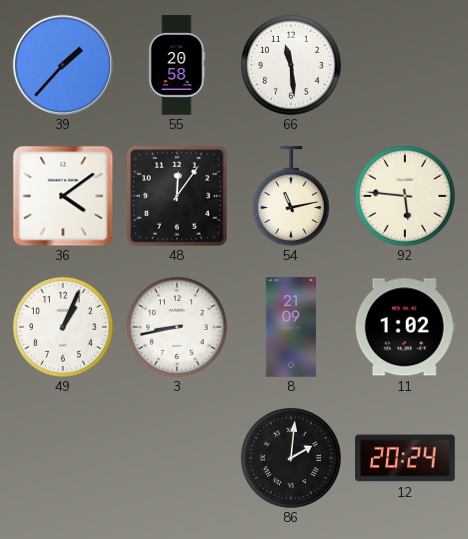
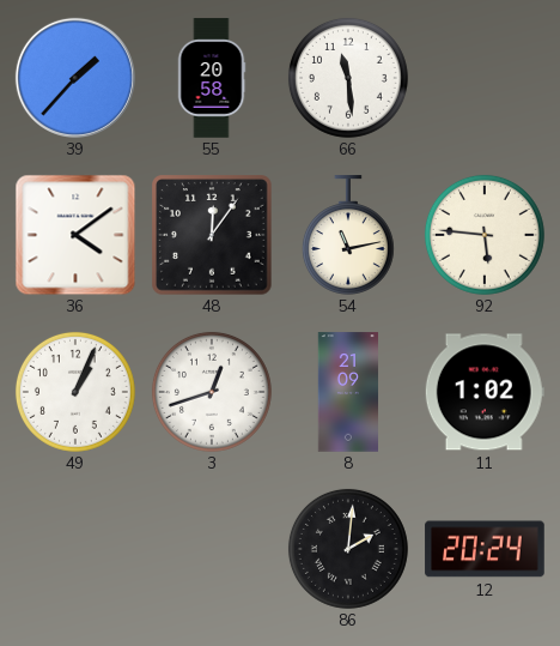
3: 8:43 -> 12:42
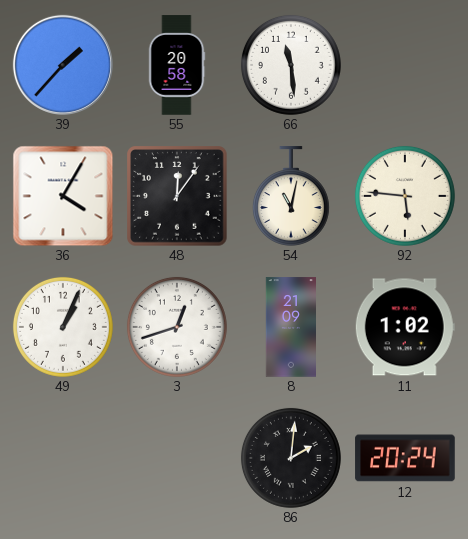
36: 4:09 -> 4:05
54: 11:13 -> 11:02
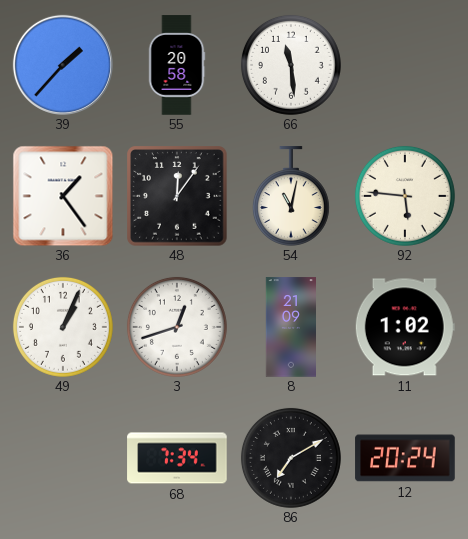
36: 4:05 -> 1:24
68: none -> 7:34
86: 2:01 -> 7:10
